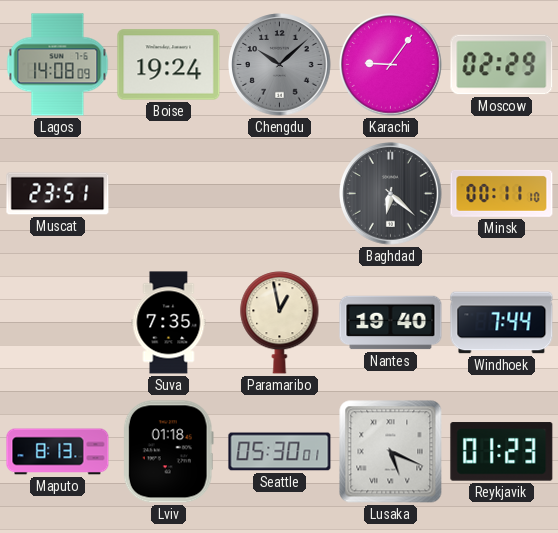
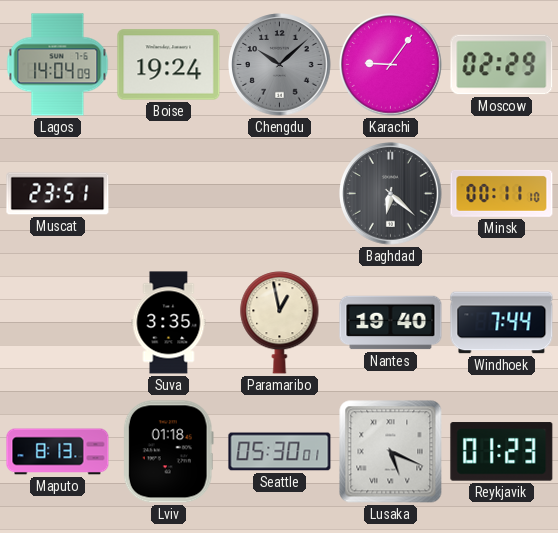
Lagos: 14:08 -> 14:04
Suva: 7:35 -> 3:35
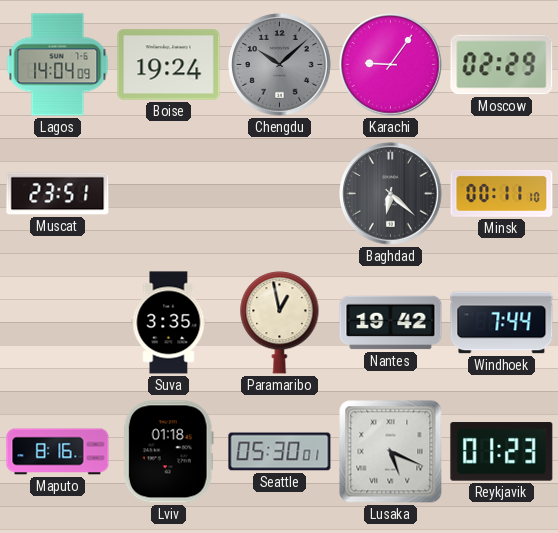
Nantes: 19:40 -> 19:42
Maputo: 8:13 -> 8:16
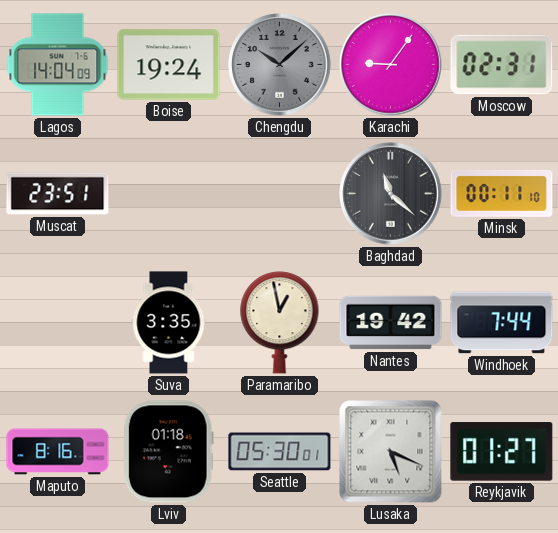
Moscow: 02:29 -> 02:31
Baghdad: 6:22 -> 11:22
Reykjavik: 01:23 -> 01:27
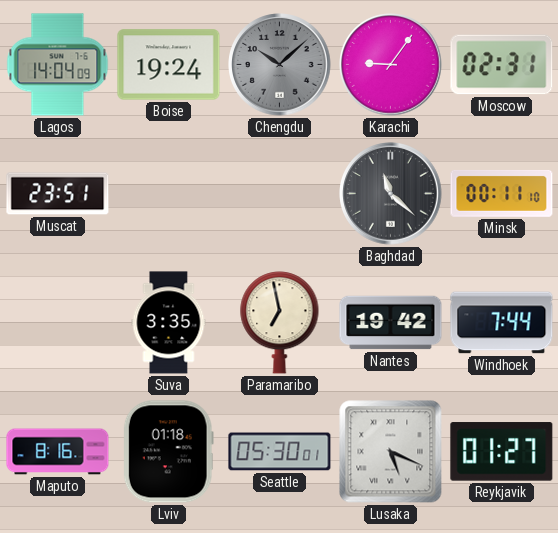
Paramaribo: 12:58 -> 6:58
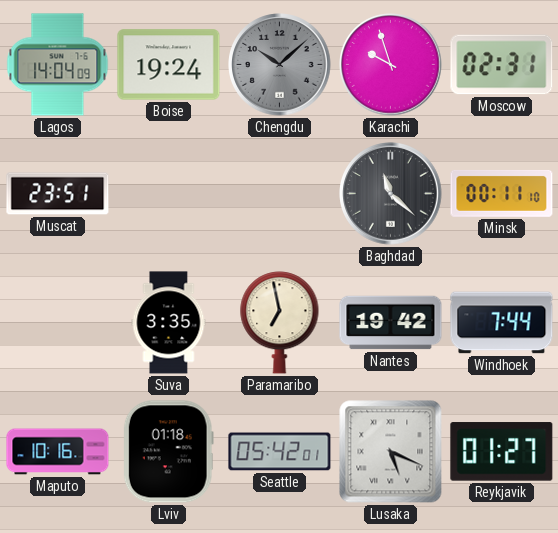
Karachi: 9:06 -> 9:57
Maputo: 8:16 -> 10:16
Seattle: 05:30 -> 05:42
